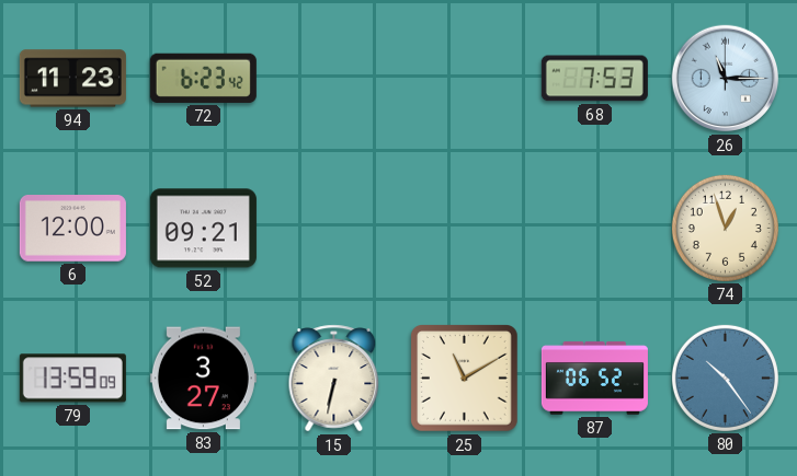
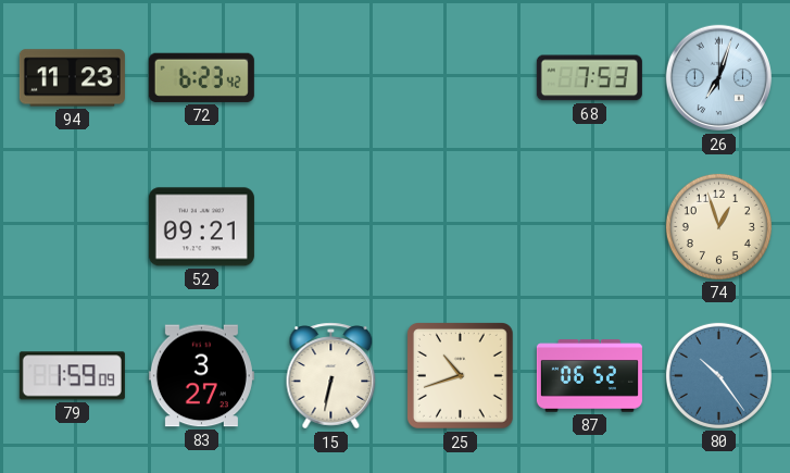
26: 11:15 -> 7:03
6: 12:00 -> none
79: 13:59 -> 1:59
25: 11:10 -> 10:42
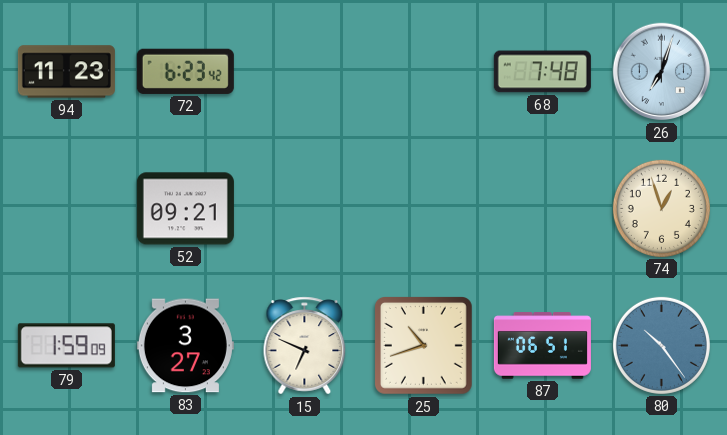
68: 7:53 -> 7:48
15: 6:32 -> 6:49
87: 06:52 -> 06:51
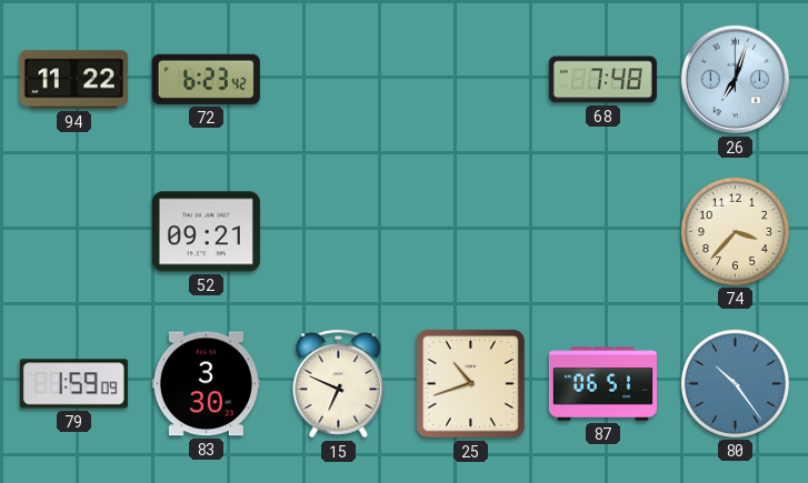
94: 11:23 -> 11:22
74: 12:57 -> 3:37
83: 3:27 -> 3:30
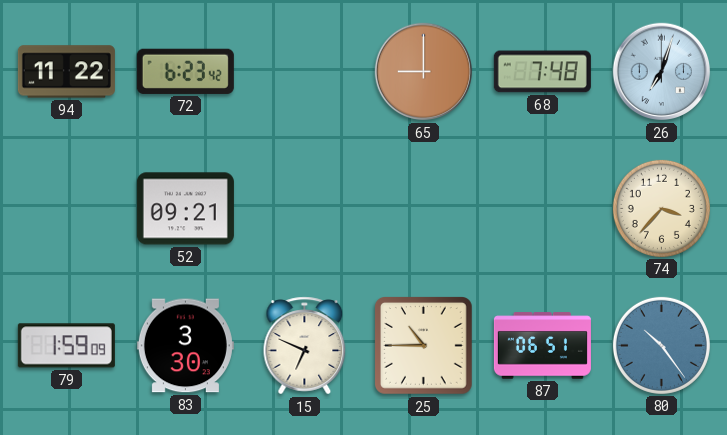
65: none -> 9:00
25: 10:42 -> 10:45
